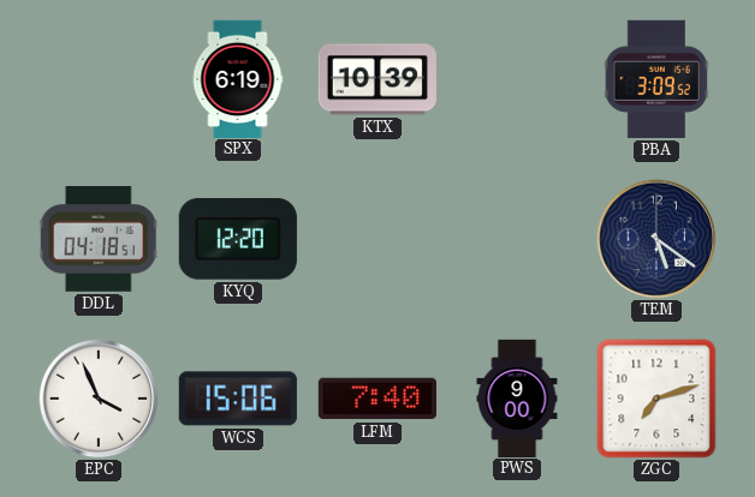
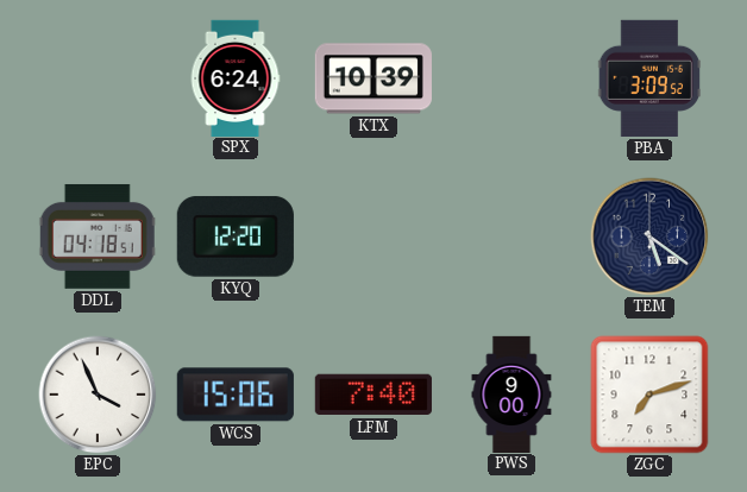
SPX: 6:19 -> 6:24
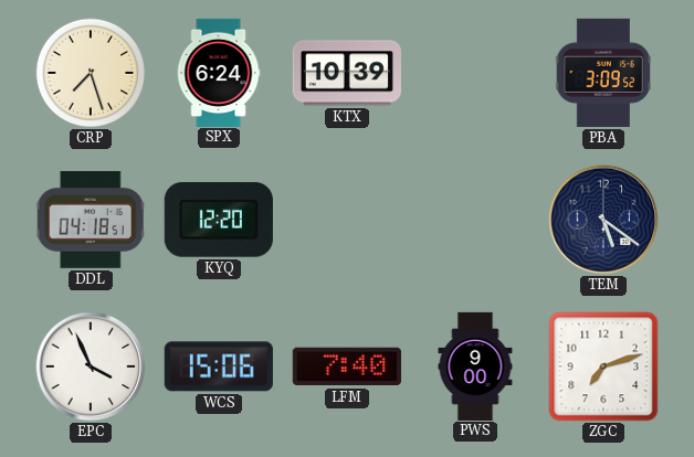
CRP: none -> 7:27
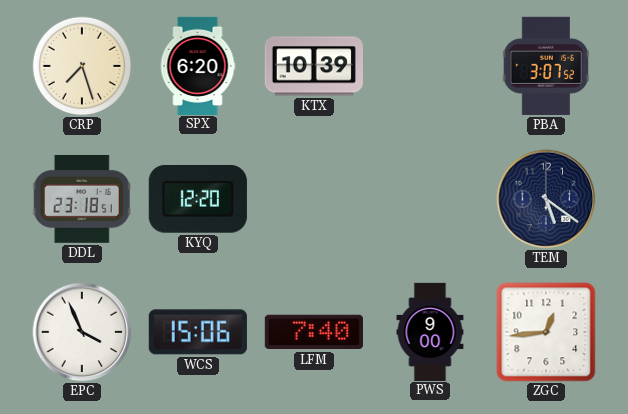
SPX: 6:24 -> 6:20
PBA: 3:09 -> 3:07
DDL: 04:18 -> 23:18
ZGC: 7:12 -> 12:44
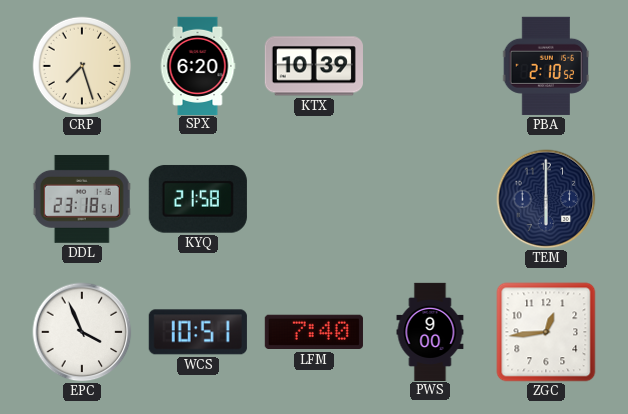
PBA: 3:07 -> 2:10
KYQ: 12:20 -> 21:58
TEM: 5:21 -> 6:00
WCS: 15:06 -> 10:51
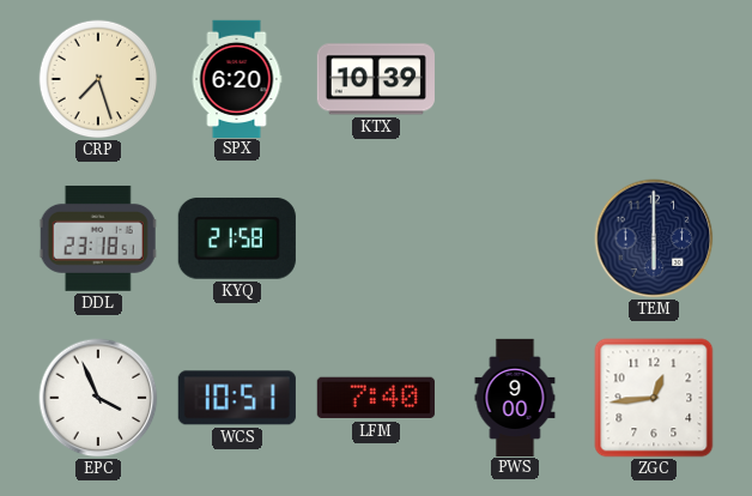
PBA: 2:10 -> none
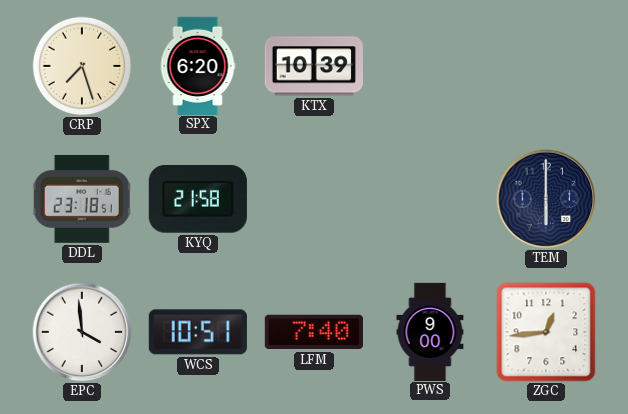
EPC: 3:56 -> 3:59
